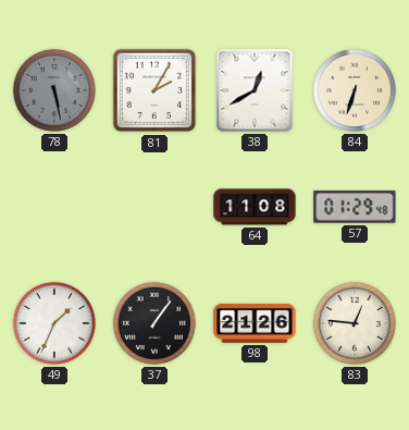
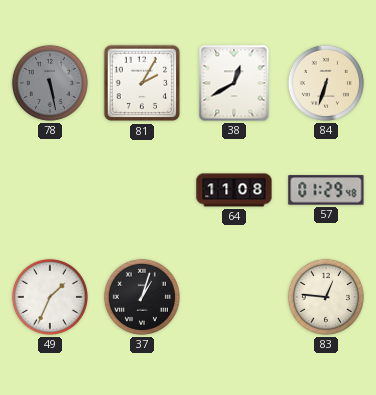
37: 1:06 -> 1:03
98: 21:26 -> none
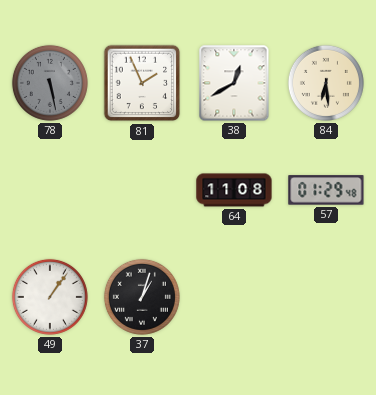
81: 2:05 -> 1:56
84: 6:33 -> 6:29
49: 1:34 -> 1:06
83: 12:46 -> none
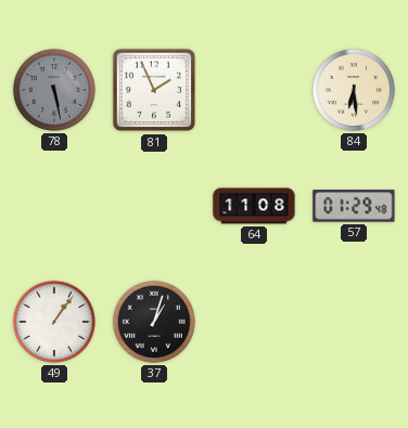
38: 12:40 -> none
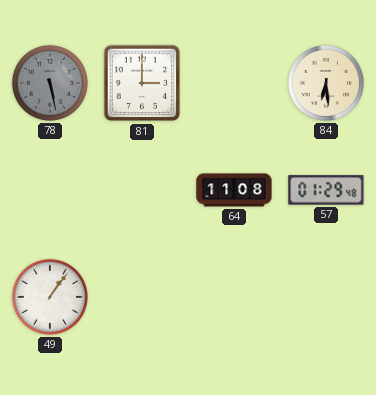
81: 1:56 -> 3:00
37: 1:03 -> none
